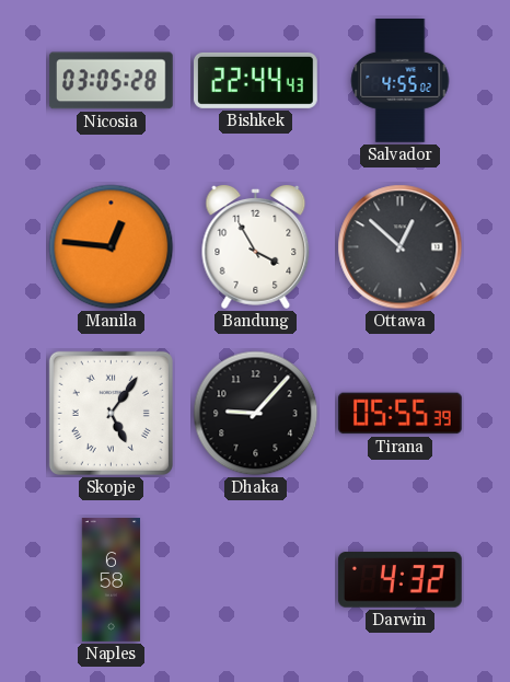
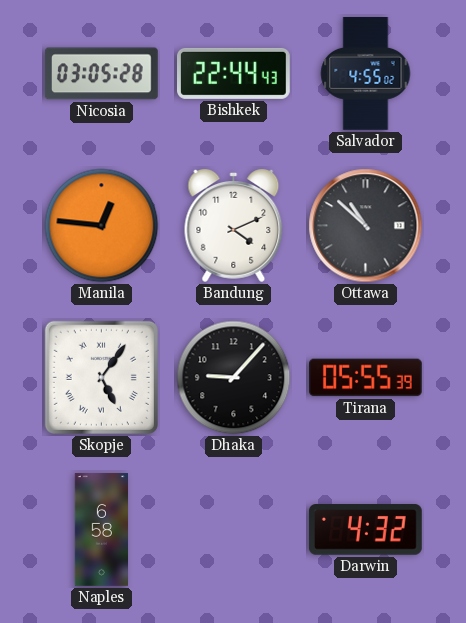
Bandung: 3:55 -> 4:11
Ottawa: 12:52 -> 10:52
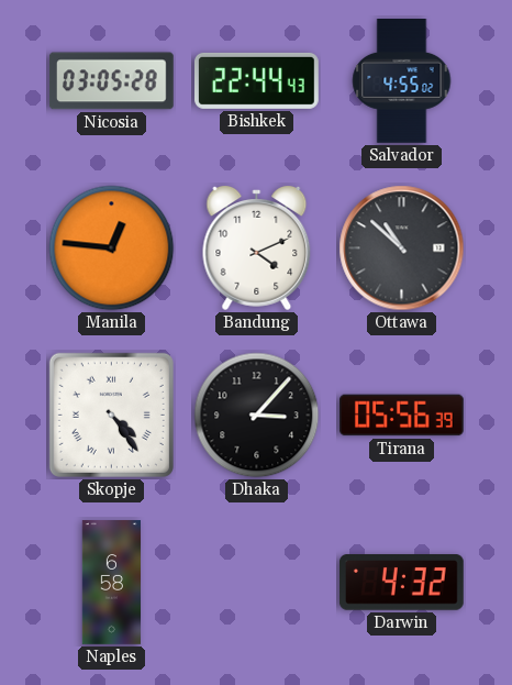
Skopje: 5:06 -> 4:24
Dhaka: 9:07 -> 3:07
Tirana: 05:55 -> 05:56
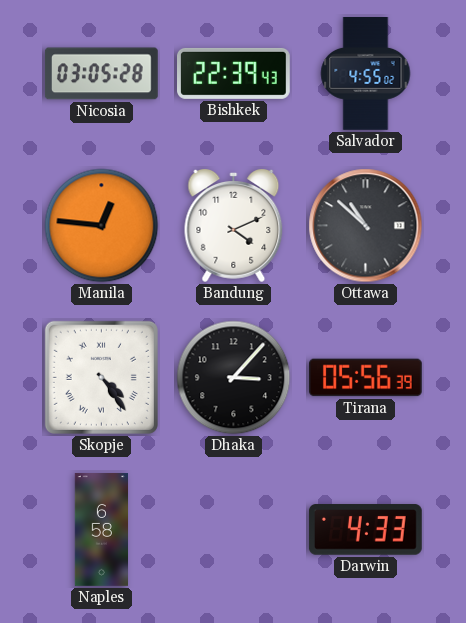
Bishkek: 22:44 -> 22:39
Darwin: 4:32 -> 4:33
